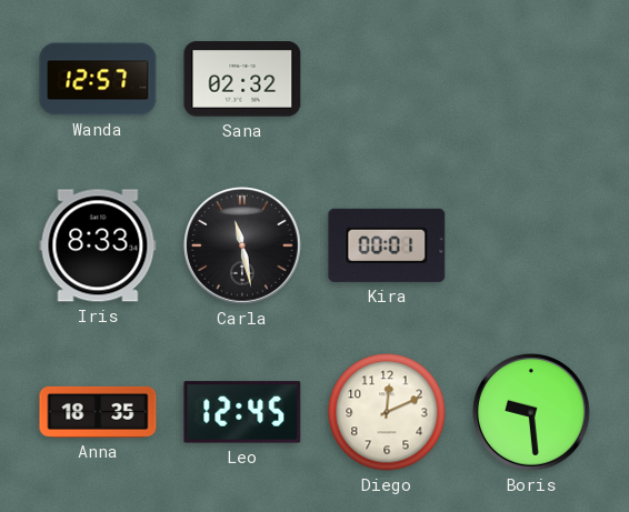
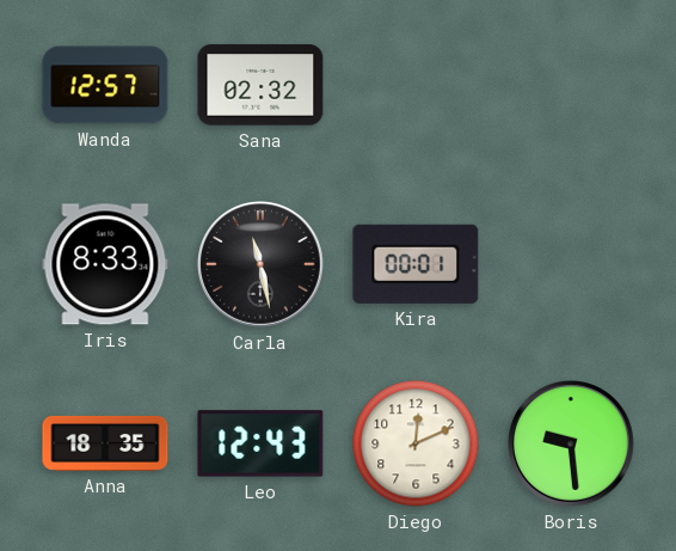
Leo: 12:45 -> 12:43
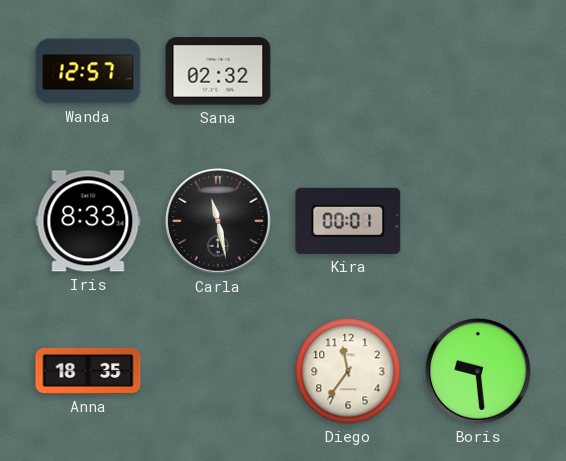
Leo: 12:43 -> none
Diego: 12:11 -> 11:36
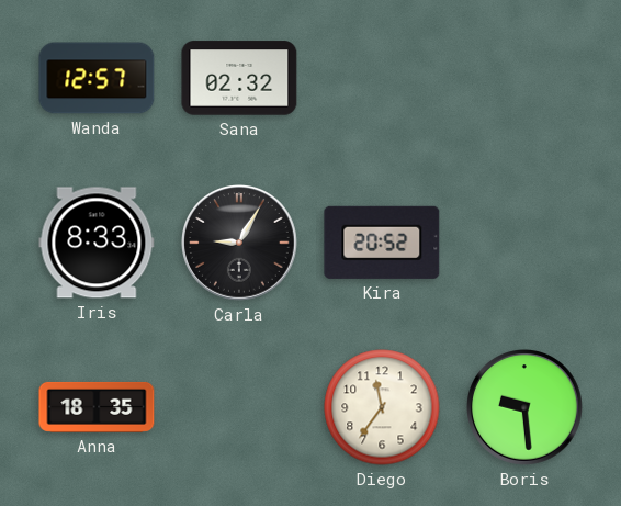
Carla: 11:28 -> 9:05
Kira: 00:01 -> 20:52
